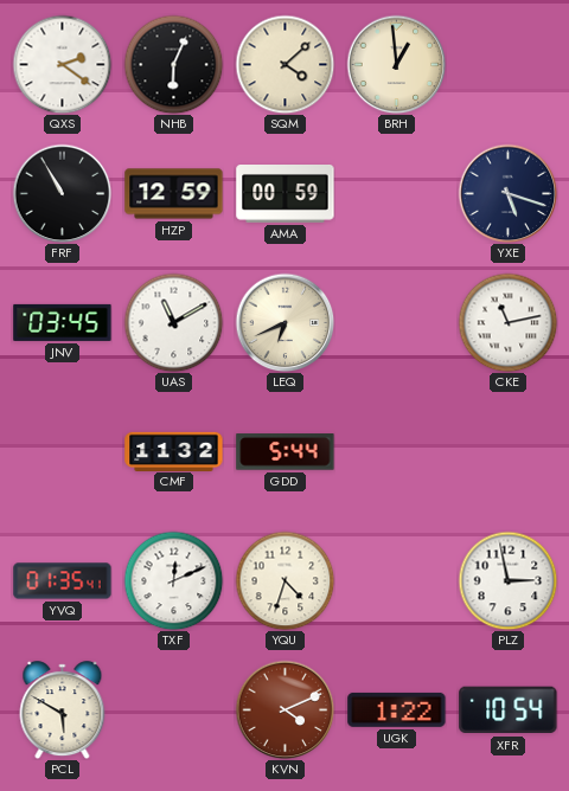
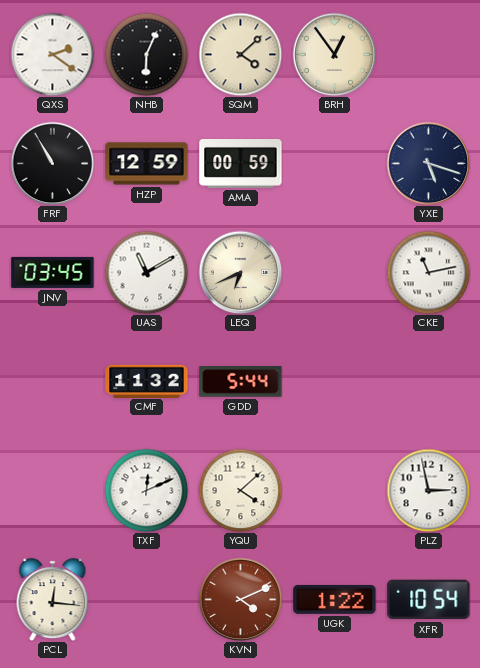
BRH: 12:59 -> 12:54
YVQ: 01:35 -> none
YQU: 4:33 -> 4:08
PCL: 5:50 -> 12:16
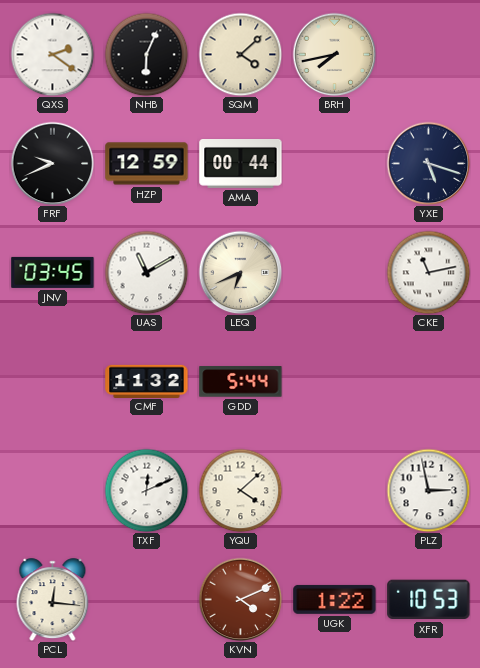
BRH: 12:54 -> 7:43
FRF: 10:55 -> 9:41
AMA: 00:59 -> 00:44
XFR: 10:54 -> 10:53
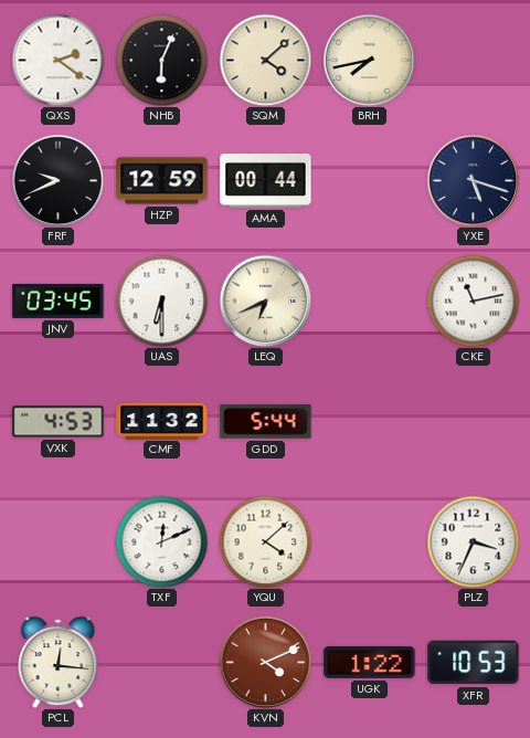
UAS: 11:10 -> 6:30
VXK: none -> 4:53
PLZ: 2:58 -> 3:34
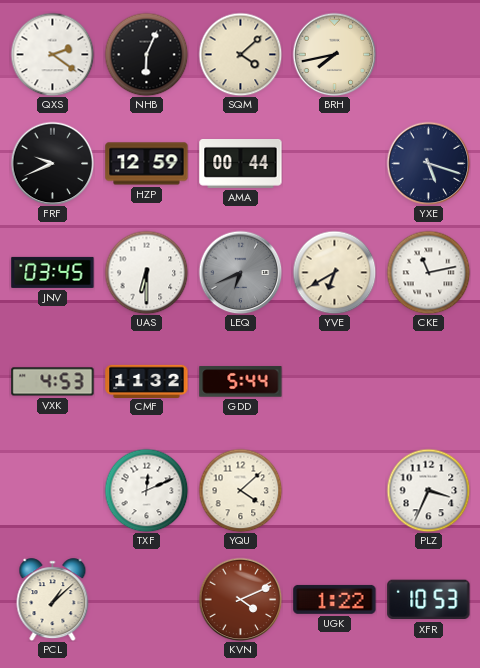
LEQ dial: cream -> grey
YVE: none -> 6:40
PCL: 12:16 -> 1:08
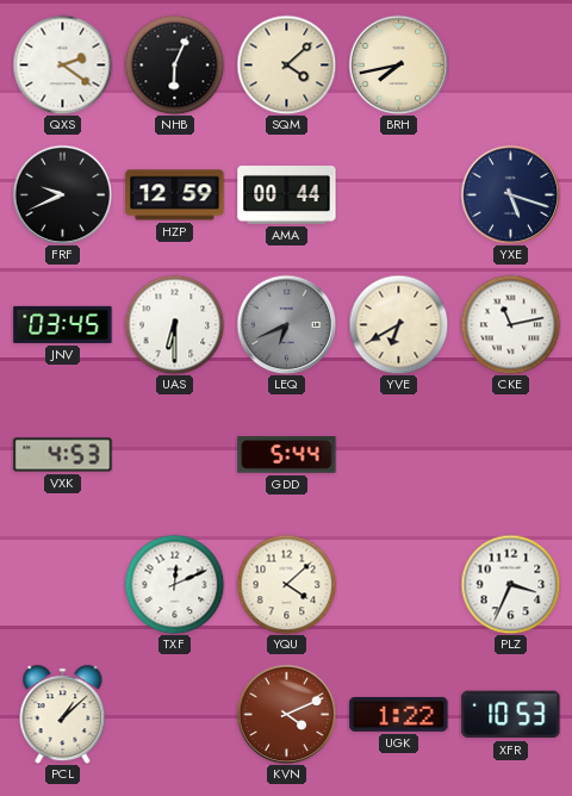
CMF: 11:32 -> none
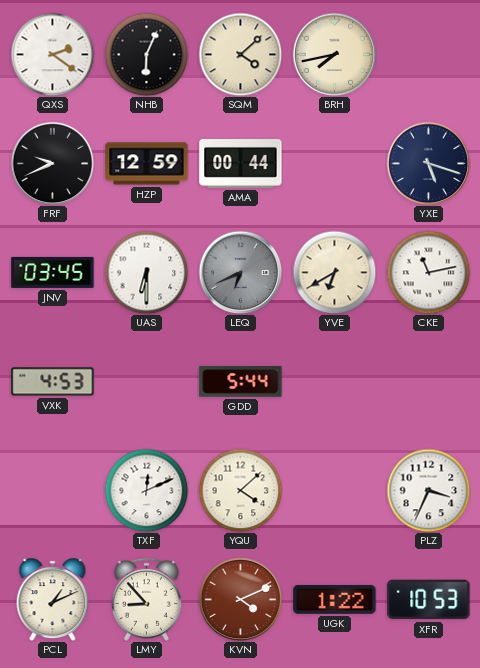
PCL: 1:08 -> 1:11
LMY: none -> 8:53
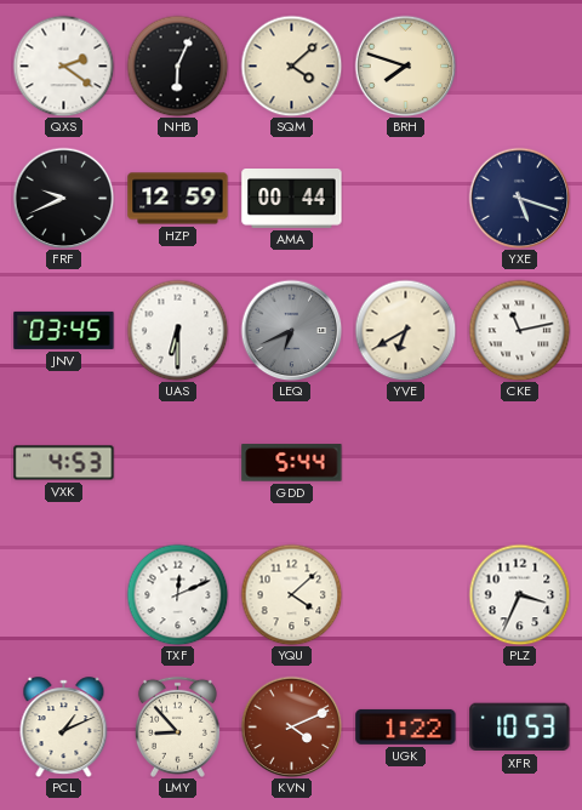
BRH: 7:43 -> 7:48
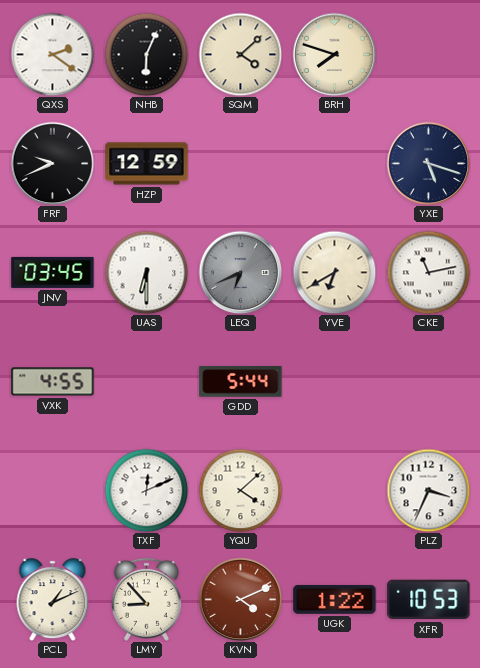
AMA: 00:44 -> none
VXK: 4:53 -> 4:55
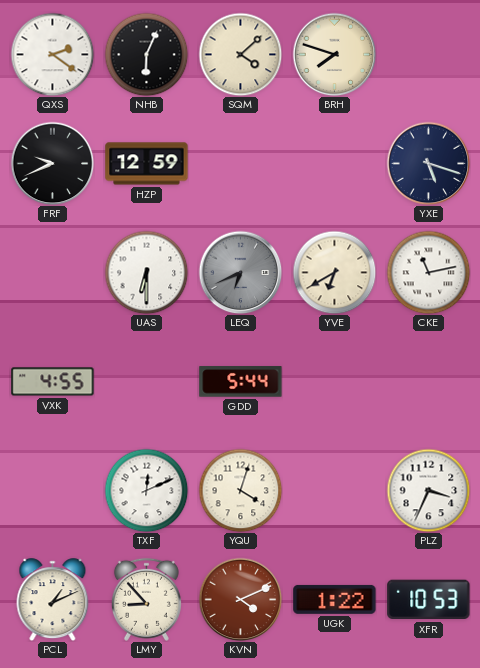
JNV: 03:45 -> none
YQU: 4:08 -> 4:03
